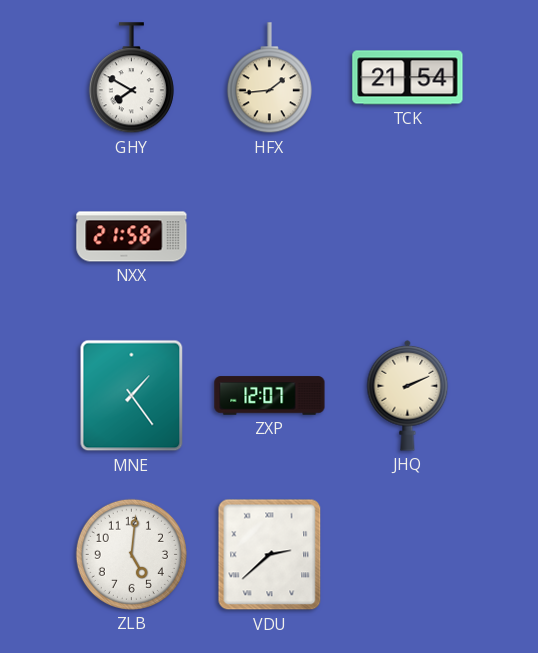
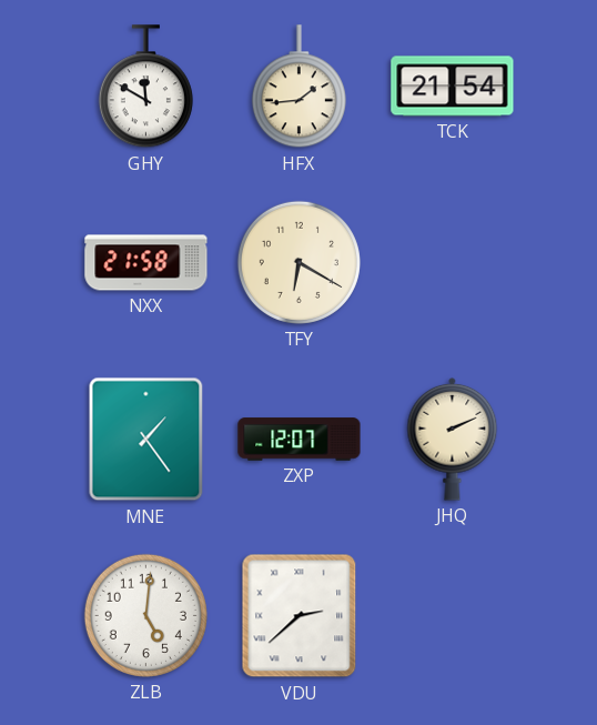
GHY: 7:50 -> 11:50
TFY: none -> 6:20
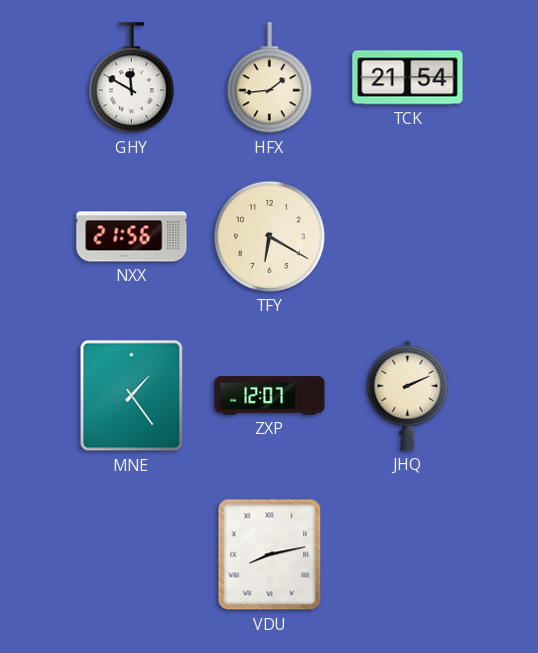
NXX: 21:58 -> 21:56
ZLB: 5:01 -> none
VDU: 2:38 -> 8:13
